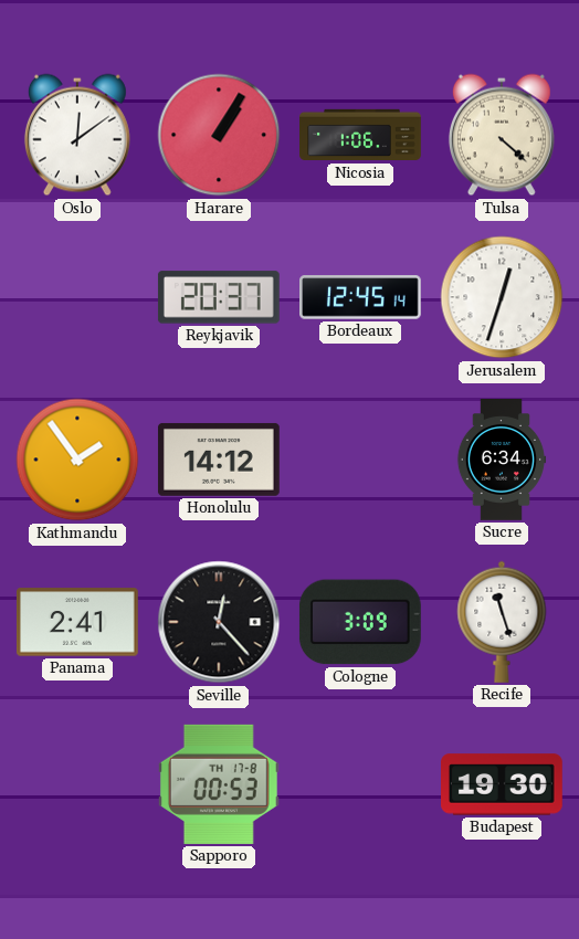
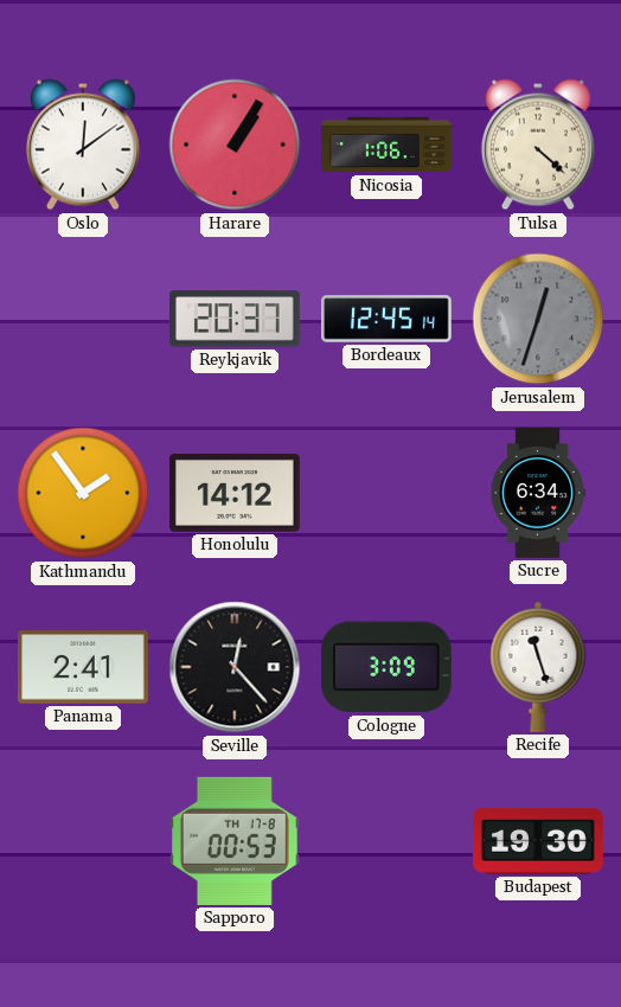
Jerusalem dial: white -> grey
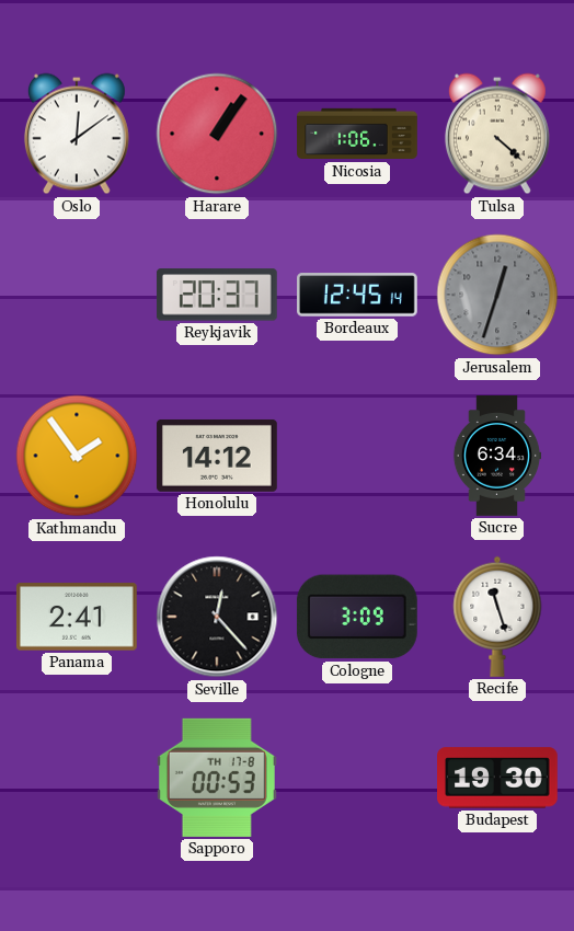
Harare: 1:05 -> 1:06
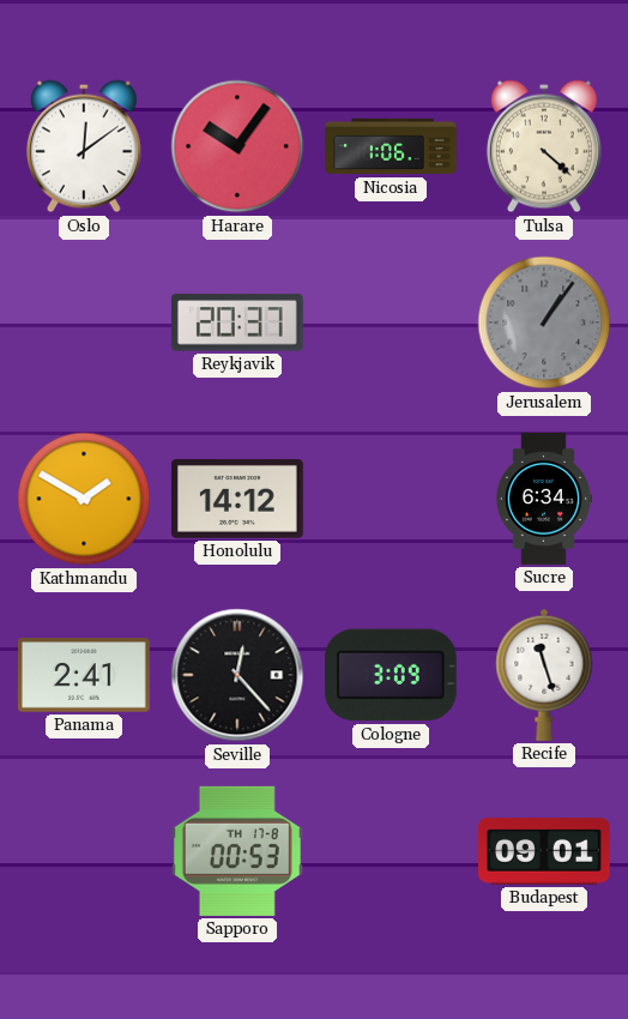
Harare: 1:06 -> 10:06
Bordeaux: 12:45 -> none
Jerusalem: 12:33 -> 1:06
Kathmandu: 1:54 -> 1:50
Budapest: 19:30 -> 09:01
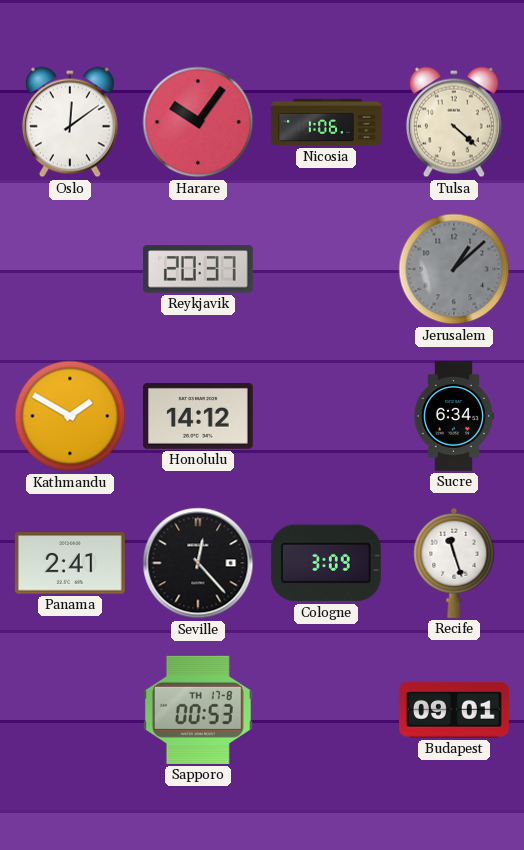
Jerusalem: 1:06 -> 1:08
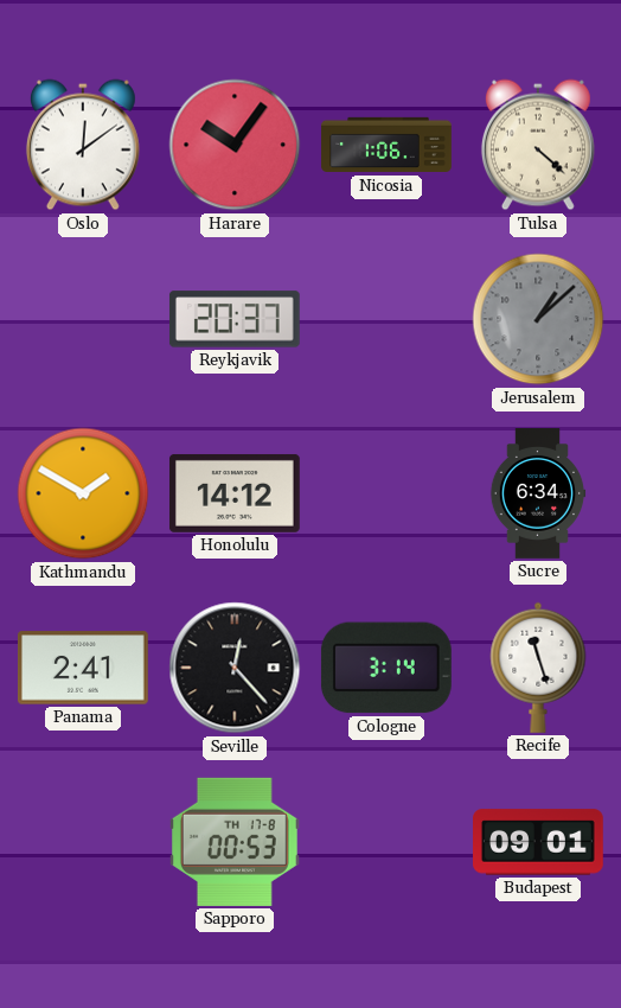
Cologne: 3:09 -> 3:14
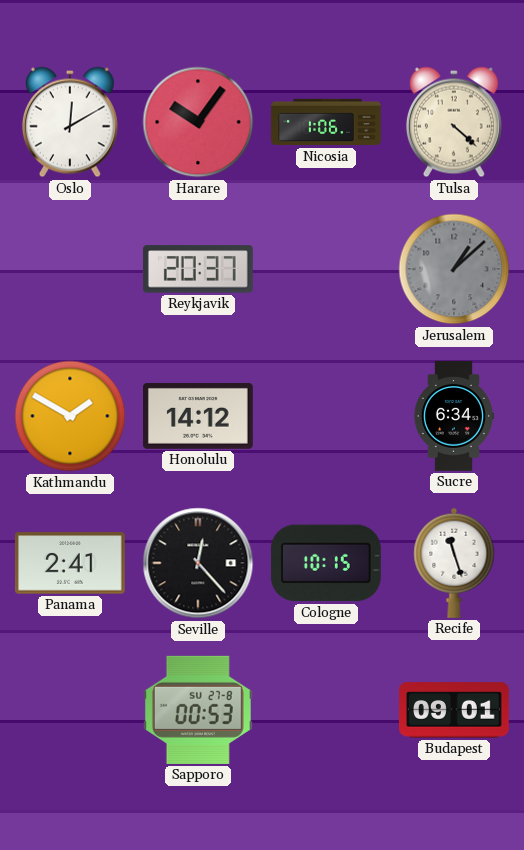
Oslo: 12:09 -> 12:10
Cologne: 3:14 -> 10:15
Sapporo date: TH 17-8 -> SU 27-8
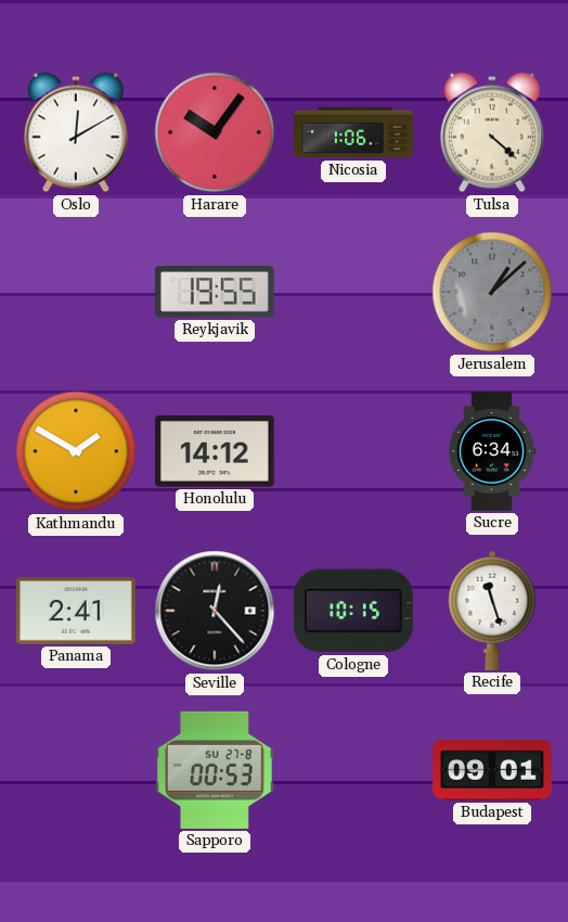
Reykjavik: 20:37 -> 19:55
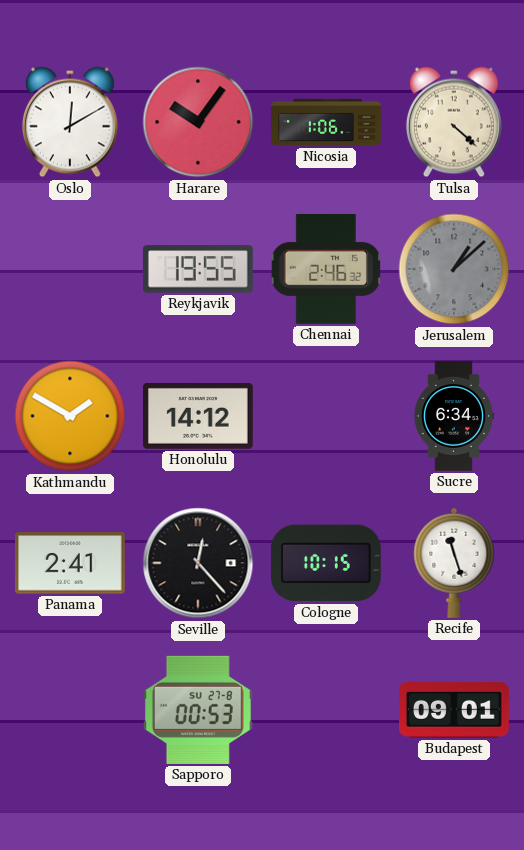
Chennai: none -> 2:46
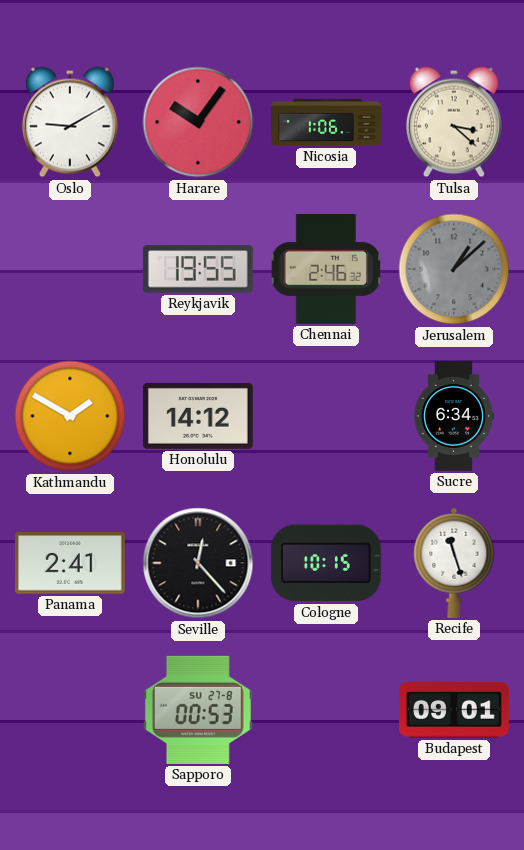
Oslo: 12:10 -> 9:10
Tulsa: 4:22 -> 3:22
